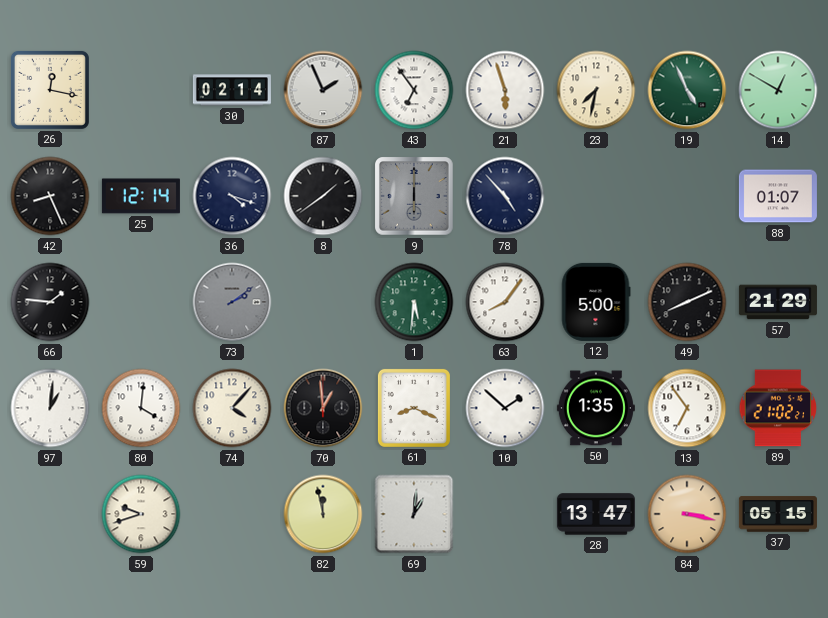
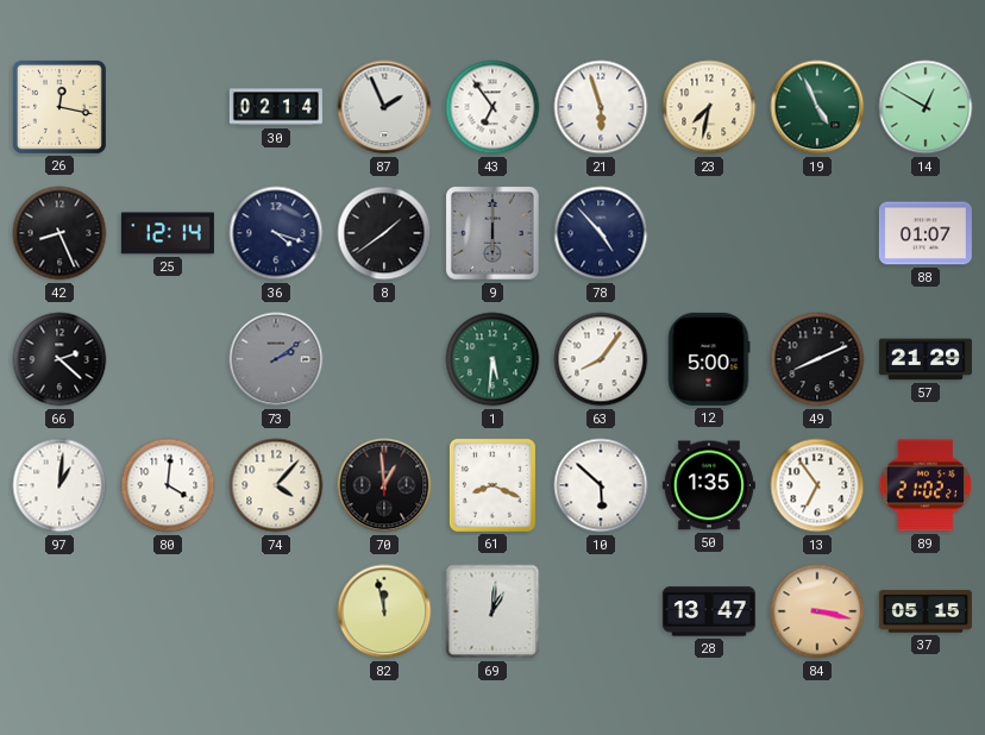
66: 1:46 -> 2:22
10: 1:52 -> 5:52
59: 9:42 -> none
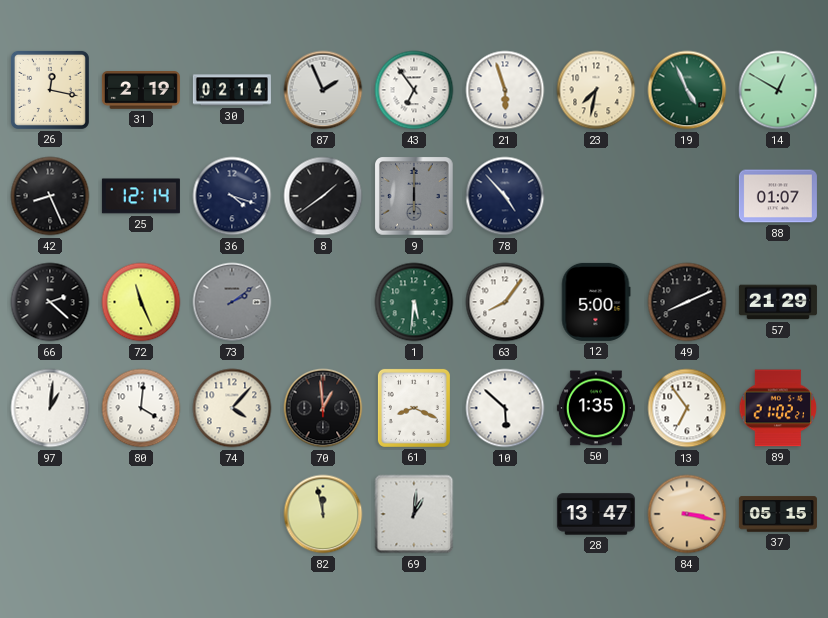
31: none -> 2:19
72: none -> 11:26
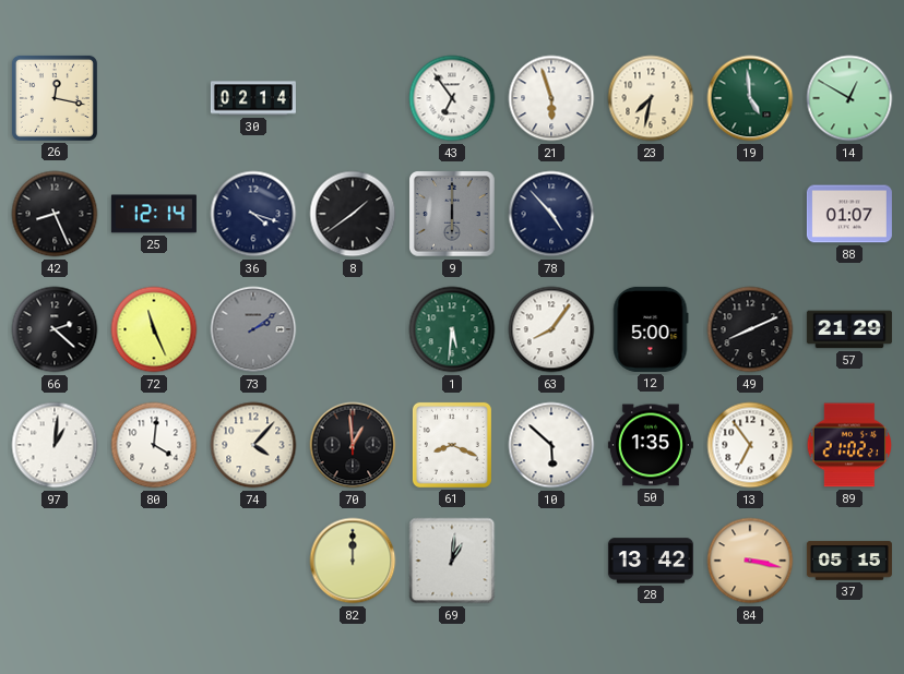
31: 2:19 -> none
87: 1:56 -> none
19: 4:56 -> 4:59
82: 11:58 -> 12:00
28: 13:47 -> 13:42
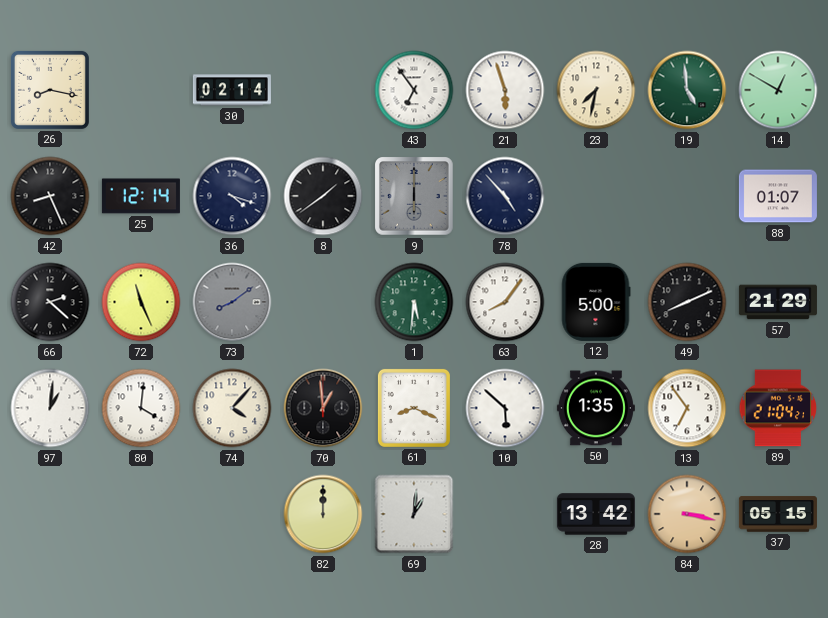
26: 12:17 -> 8:17
73: 2:09 -> 8:09
89: 21:02 -> 21:04
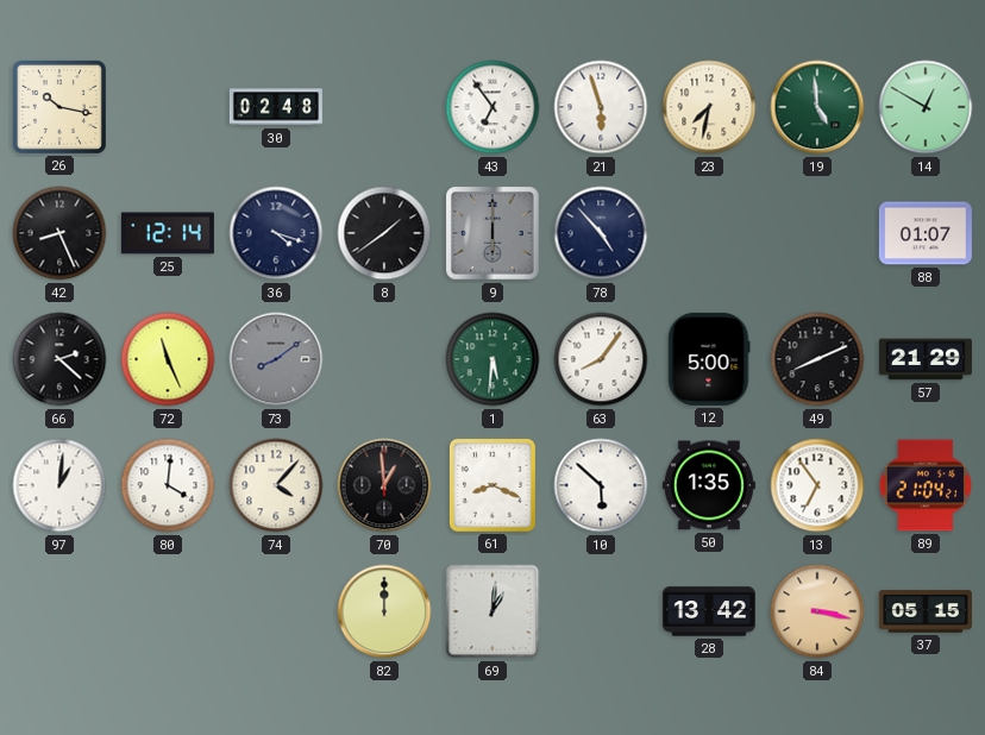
26: 8:17 -> 10:17
30: 02:14 -> 02:48
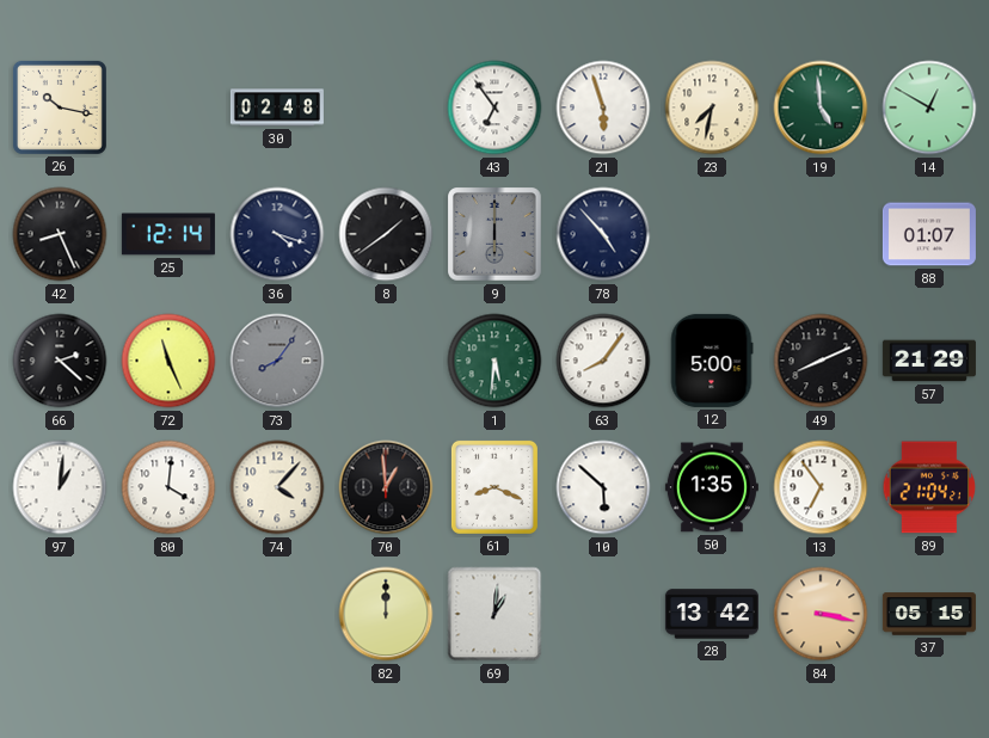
73: 8:09 -> 8:06
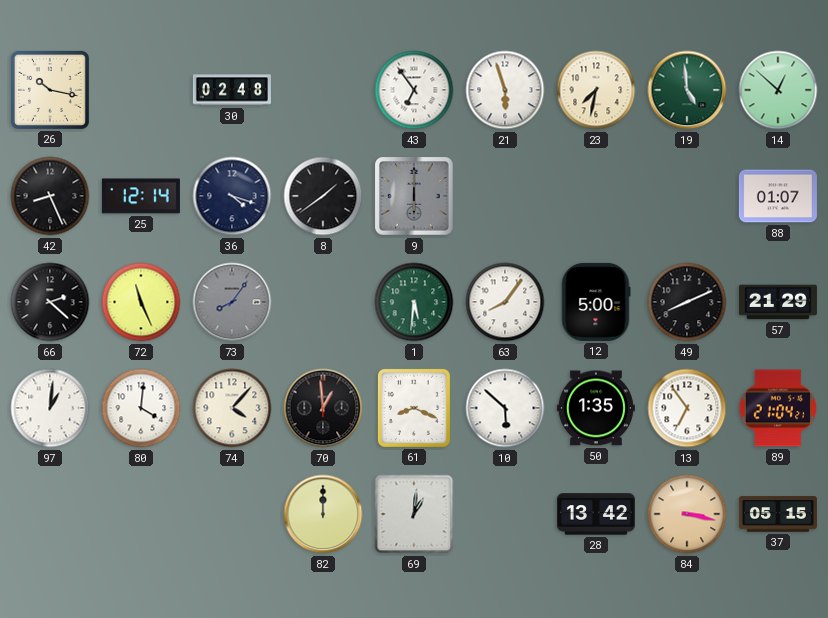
14: 12:50 -> 12:52
78: 4:53 -> none
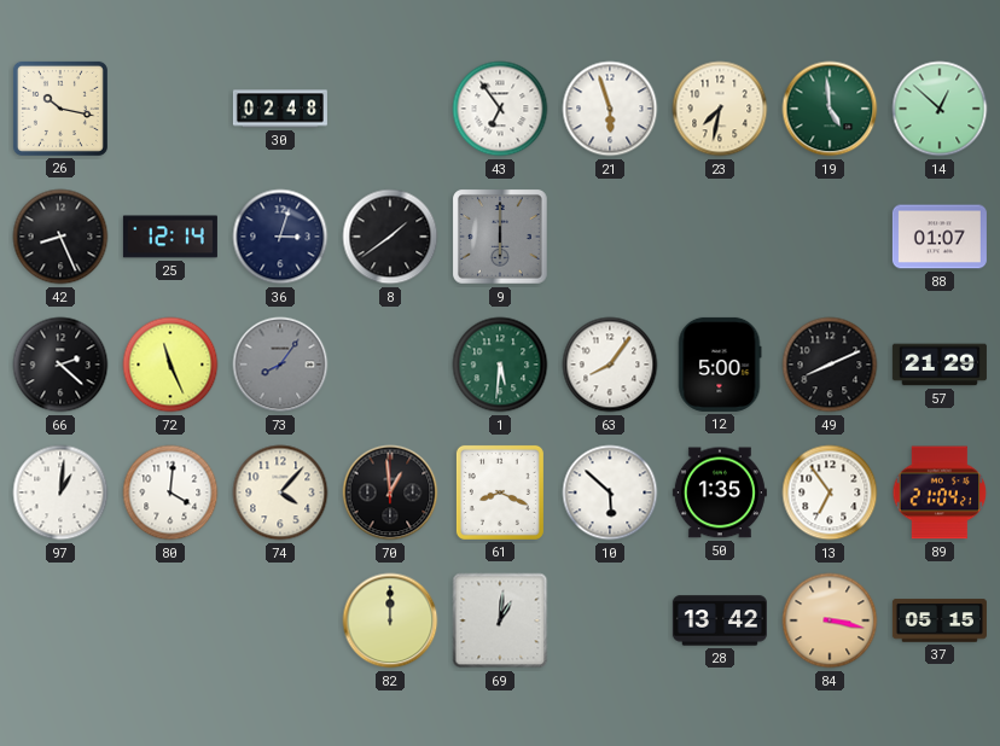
36: 4:18 -> 3:03
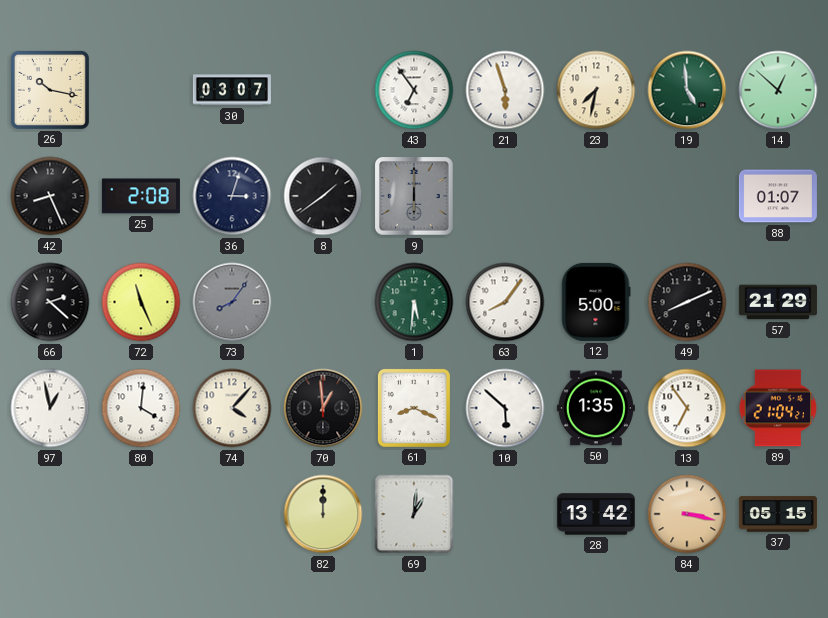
30: 02:48 -> 03:07
25: 12:14 -> 2:08
97: 1:01 -> 12:58
